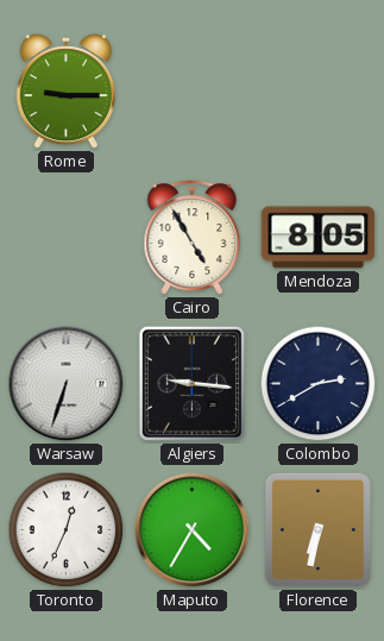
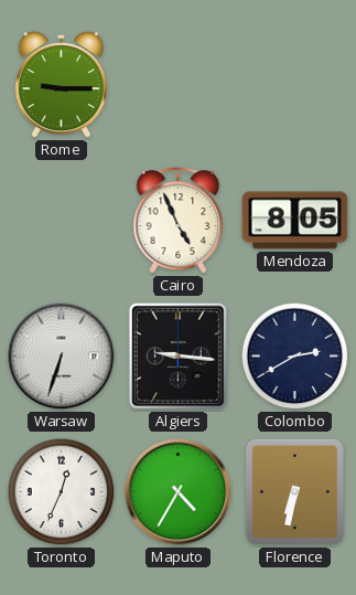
Cairo: 4:55 -> 4:56
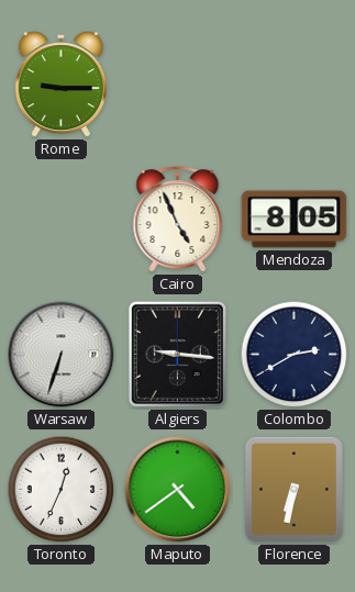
Maputo: 4:35 -> 4:39
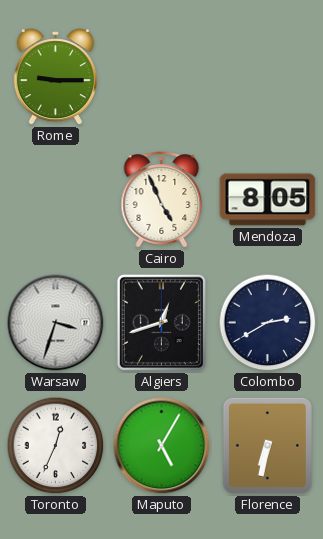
Warsaw: 6:33 -> 3:33
Algiers: 9:16 -> 12:42
Maputo: 4:39 -> 5:05
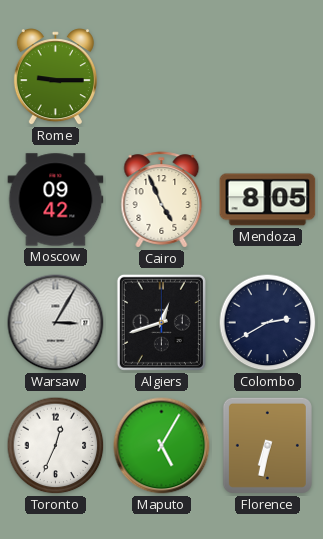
Moscow: none -> 09:42
Warsaw: 3:33 -> 3:05
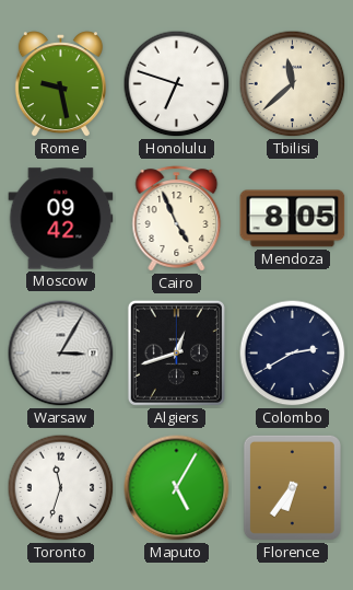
Rome: 9:15 -> 9:28
Honolulu: none -> 6:48
Tbilisi: none -> 11:38
Toronto: 12:34 -> 11:33
Florence: 6:32 -> 6:36
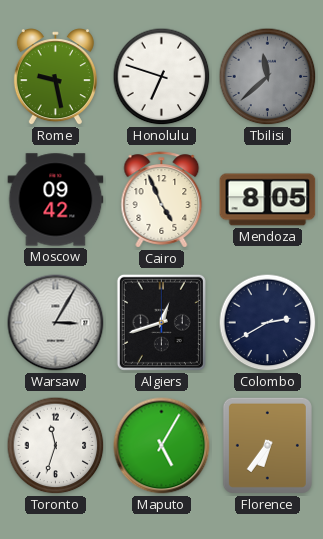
Tbilisi dial: cream -> grey
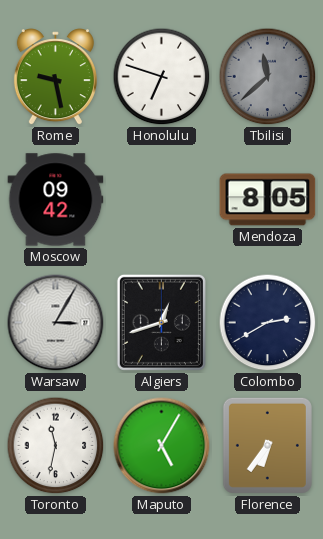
Cairo: 4:56 -> none
Toronto: 11:33 -> 11:32
